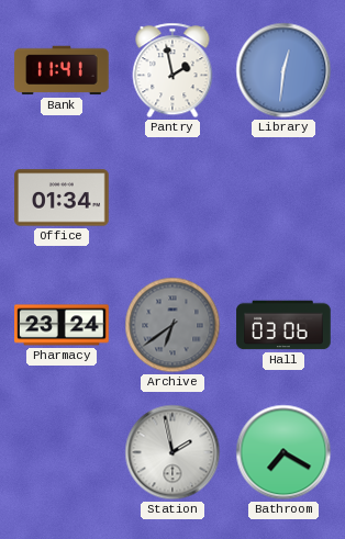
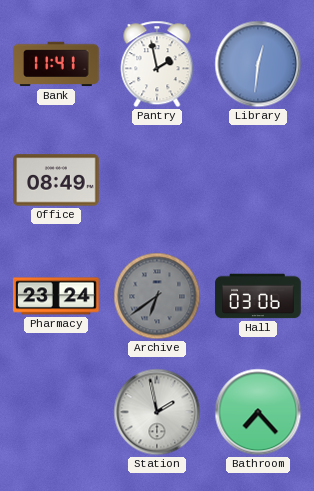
Office: 01:34 -> 08:49
Bathroom: 7:20 -> 7:23
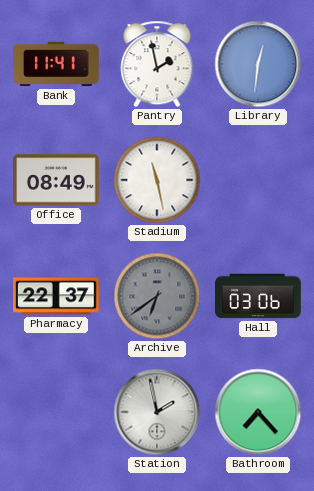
Stadium: none -> 11:28
Pharmacy: 23:24 -> 22:37
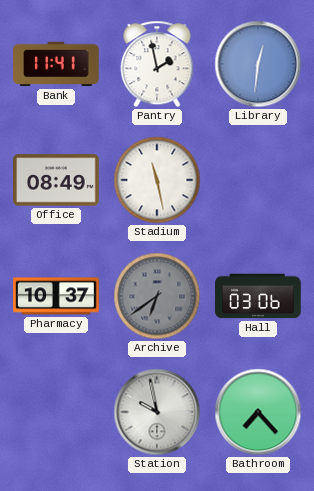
Pharmacy: 22:37 -> 10:37
Station: 1:58 -> 9:58
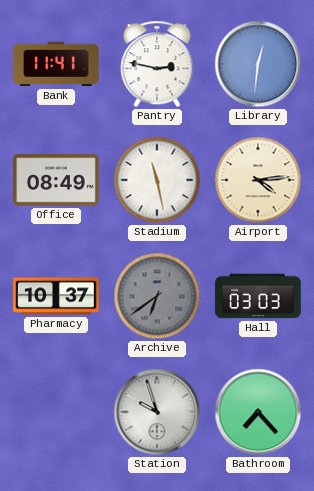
Pantry: 1:58 -> 2:47
Airport: none -> 4:14
Hall: 03:06 -> 03:03
Station: 9:58 -> 9:57
